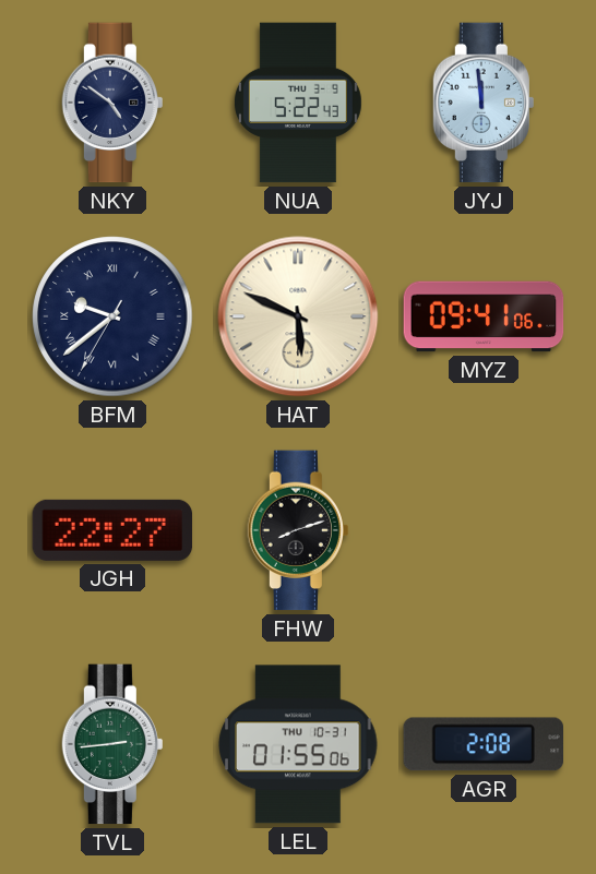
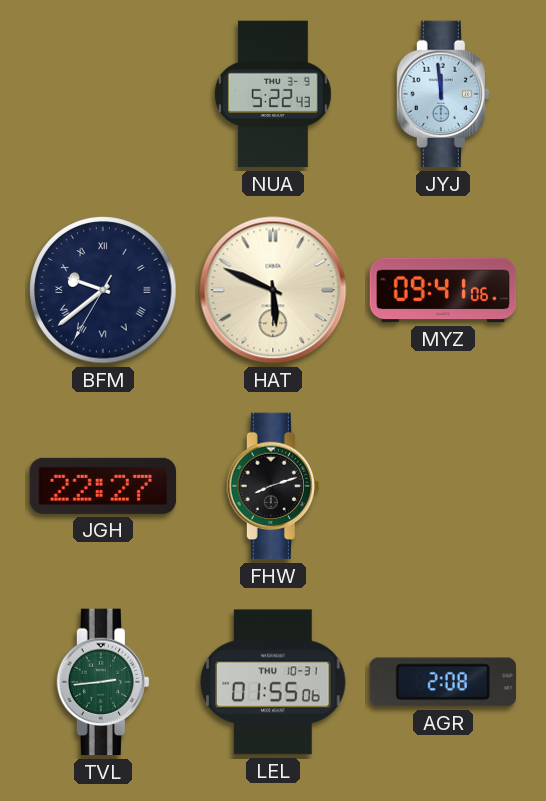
NKY: 4:51 -> none
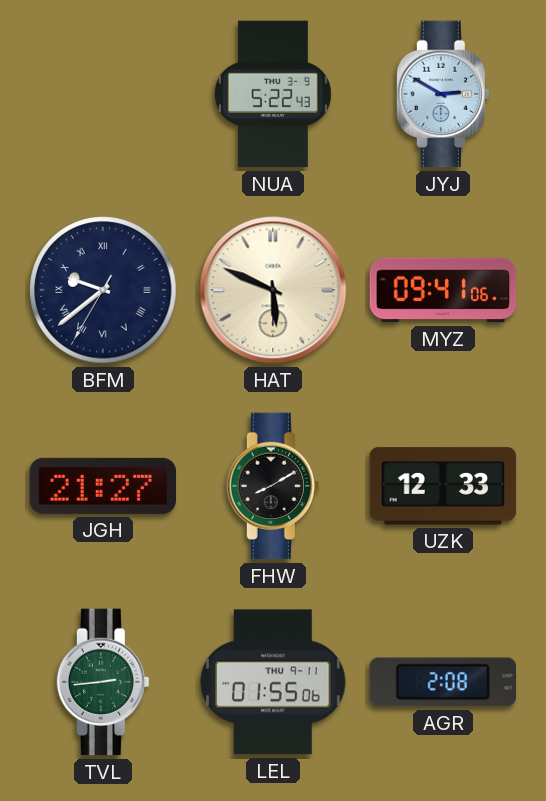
JYJ: 11:59 -> 2:50
JGH: 22:27 -> 21:27
FHW: 8:12 -> 8:10
UZK: none -> 12:33
LEL date: THU 10-31 -> THU 9-11
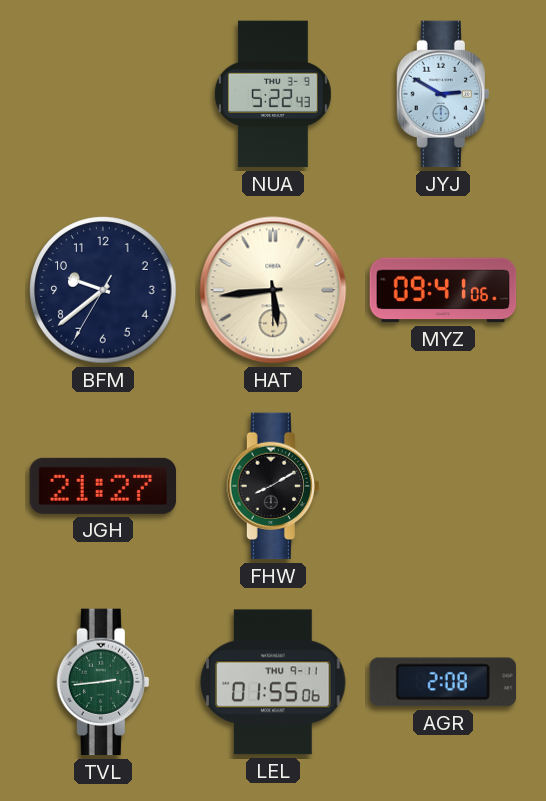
BFM numerals: Roman -> Arabic
HAT: 5:49 -> 5:44
UZK: 12:33 -> none
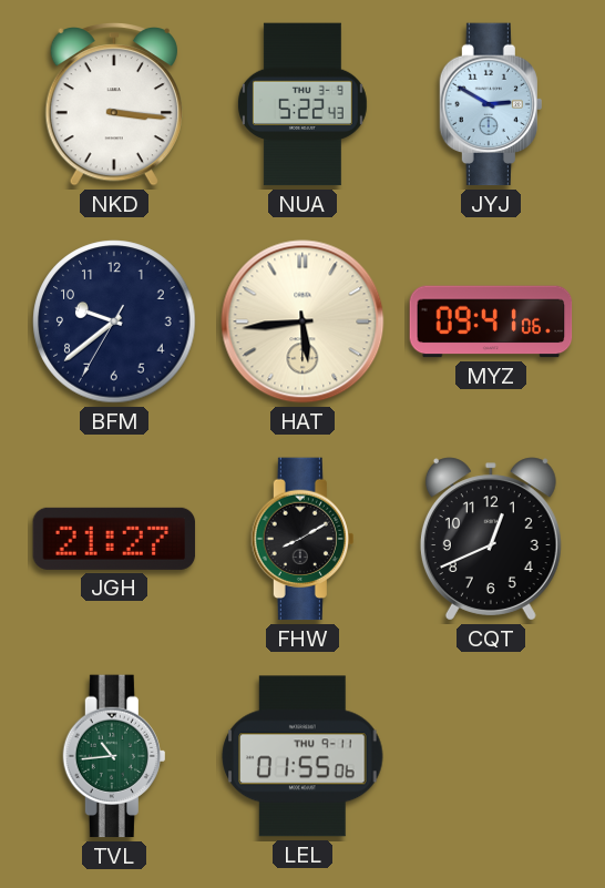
NKD: none -> 3:16
CQT: none -> 12:41
TVL: 2:44 -> 10:44
AGR: 2:08 -> none
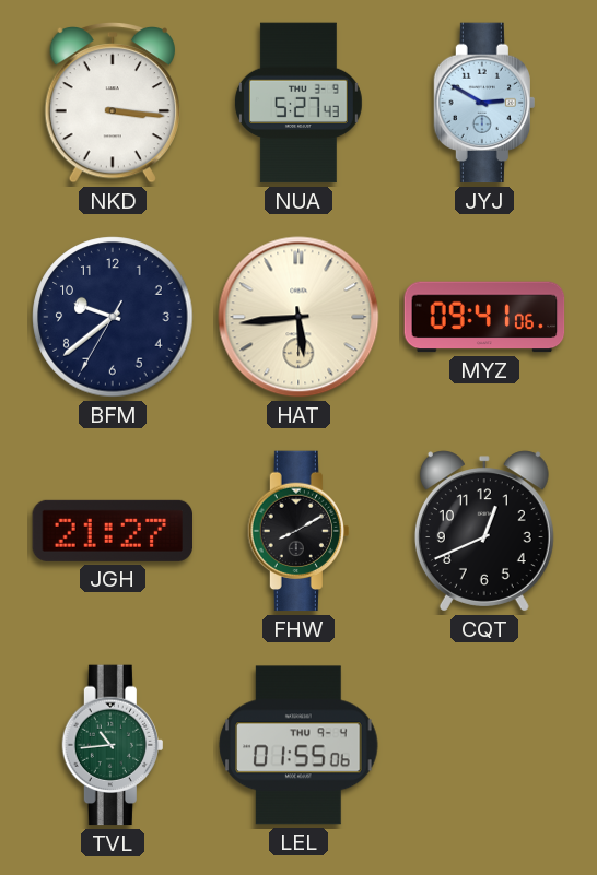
NUA: 5:22 -> 5:27
LEL date: THU 9-11 -> THU 9-4
